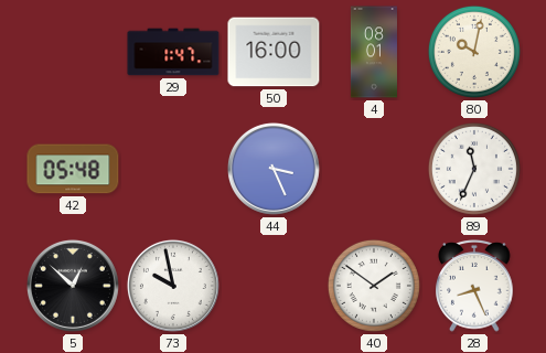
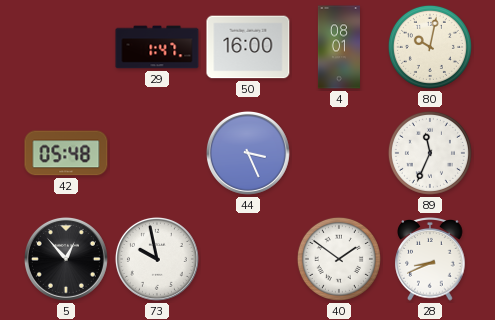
5: 12:52 -> 12:53
28: 8:26 -> 8:41
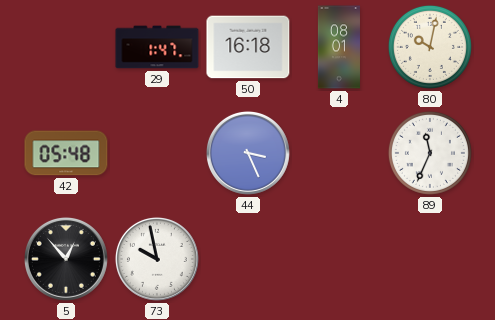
50: 16:00 -> 16:18
40: 1:51 -> none
28: 8:41 -> none
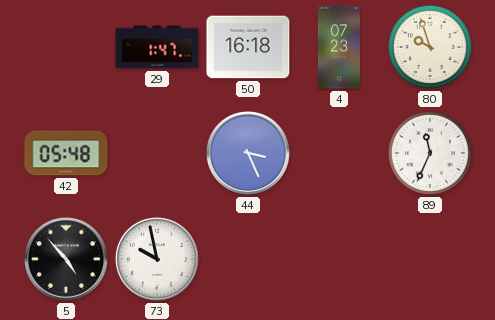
4: 08:01 -> 07:23
80: 10:02 -> 9:57
5: 12:53 -> 4:53
